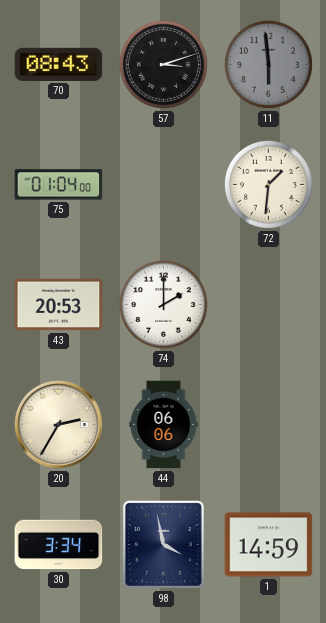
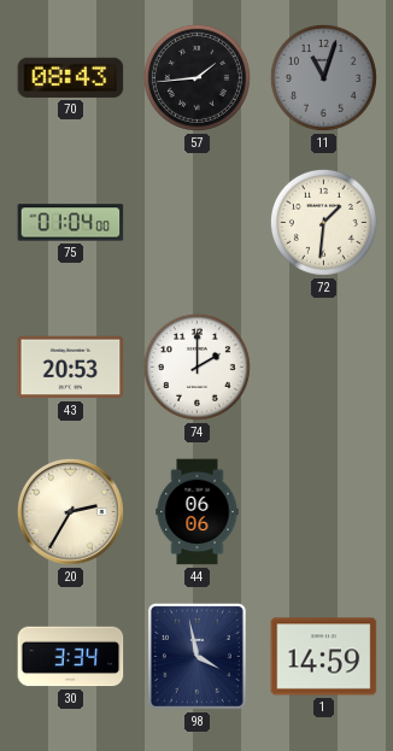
57: 3:12 -> 1:44
11: 5:59 -> 11:03
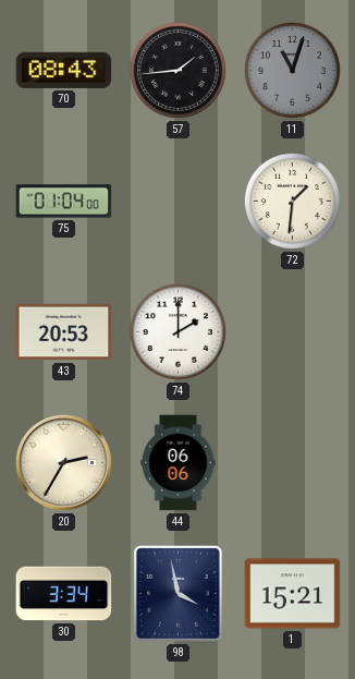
1: 14:59 -> 15:21
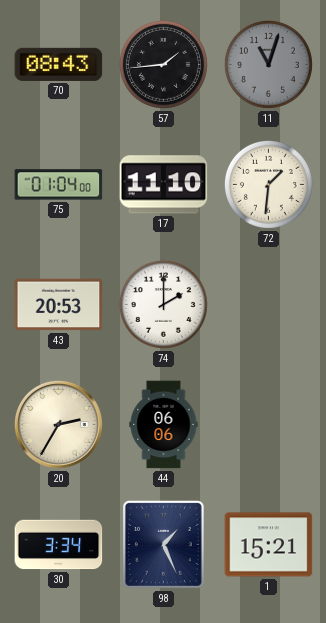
17: none -> 11:10
98: 3:58 -> 1:26
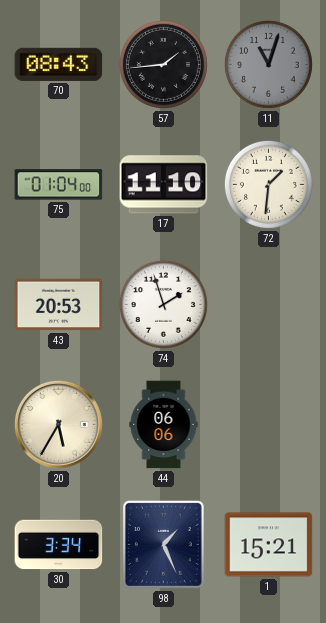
74: 2:00 -> 1:57
20: 2:35 -> 5:35
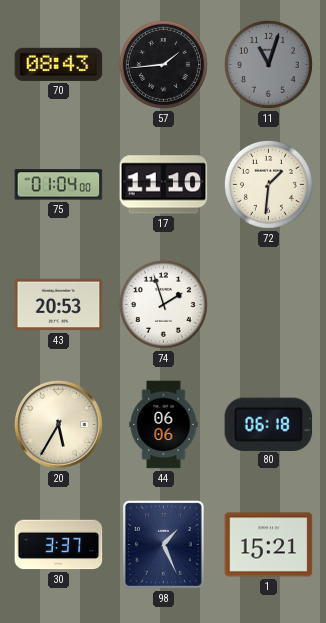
80: none -> 06:18
30: 3:34 -> 3:37
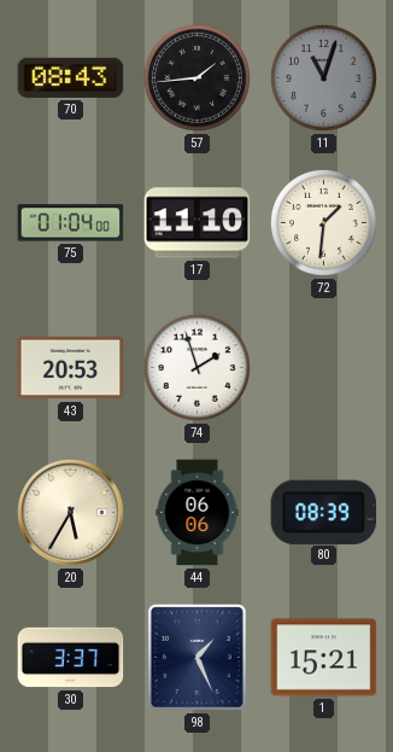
80: 06:18 -> 08:39
